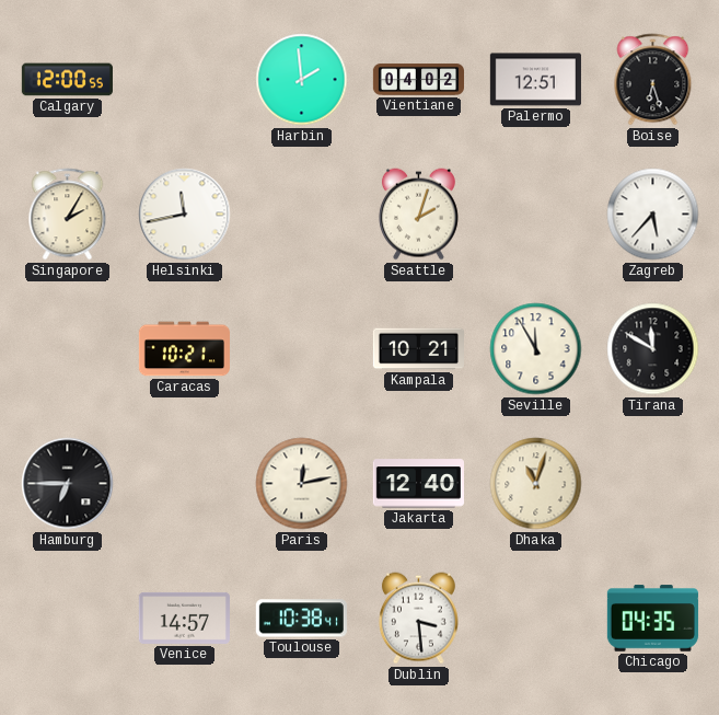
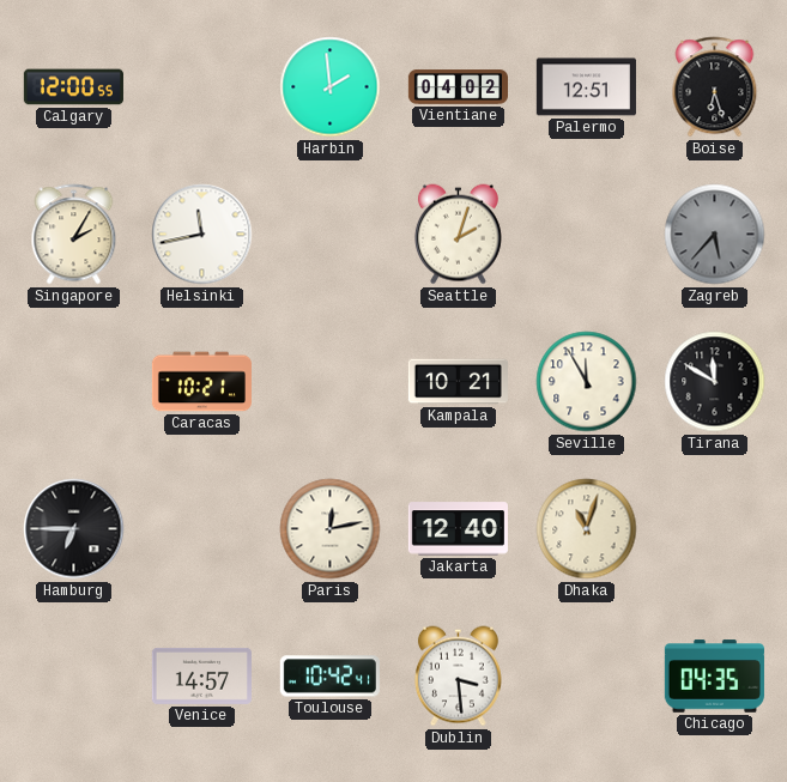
Zagreb dial: white -> grey
Toulouse: 10:38 -> 10:42
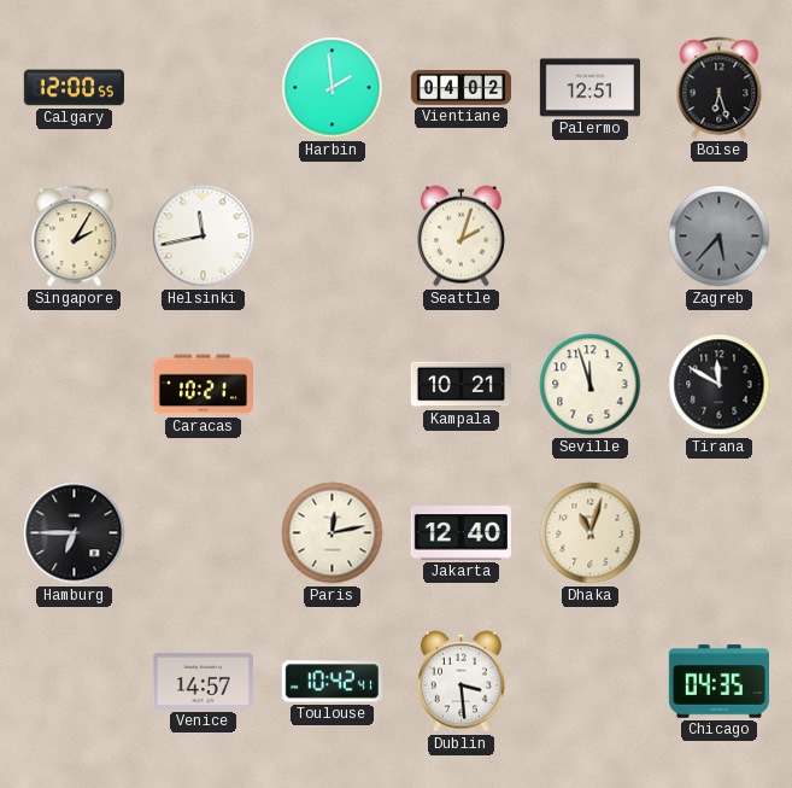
Seville: 11:55 -> 11:57
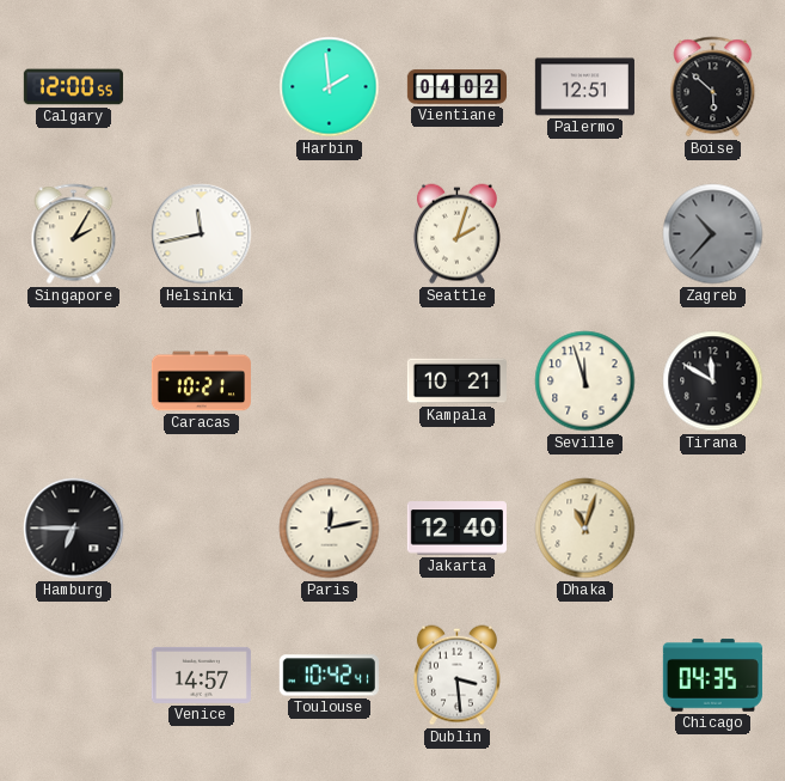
Boise: 6:27 -> 5:52
Zagreb: 5:37 -> 10:37
